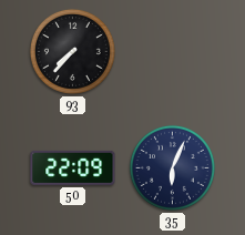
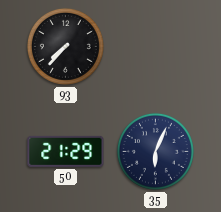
50: 22:09 -> 21:29
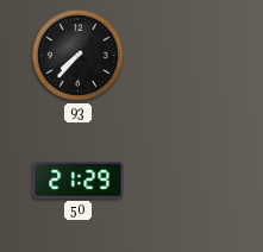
35: 6:04 -> none
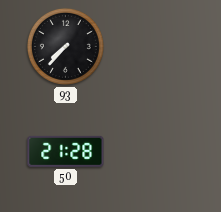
50: 21:29 -> 21:28
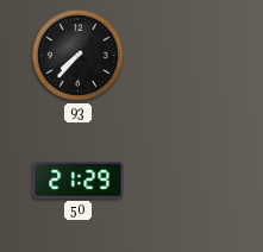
50: 21:28 -> 21:29
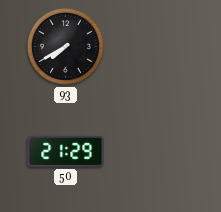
93: 7:37 -> 7:40
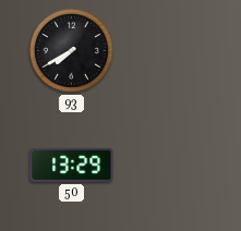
50: 21:29 -> 13:29
